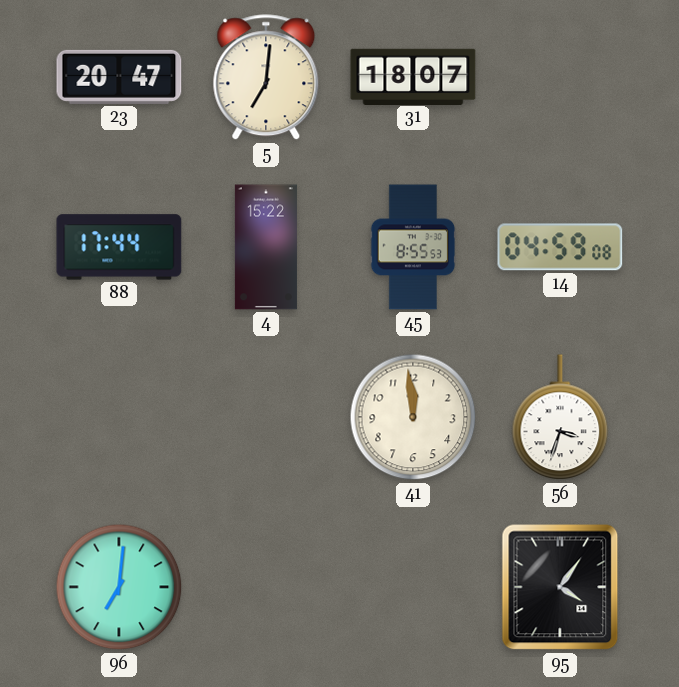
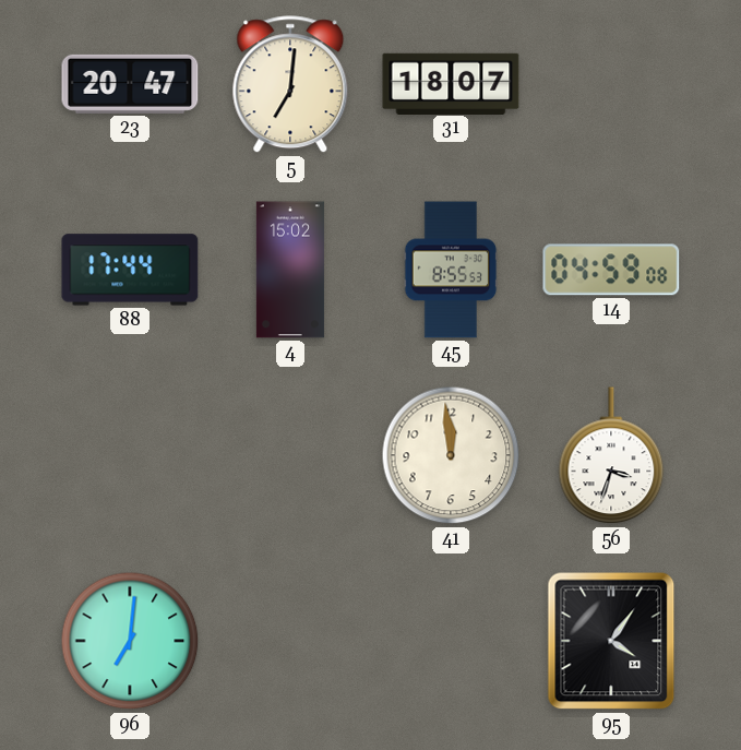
4: 15:22 -> 15:02
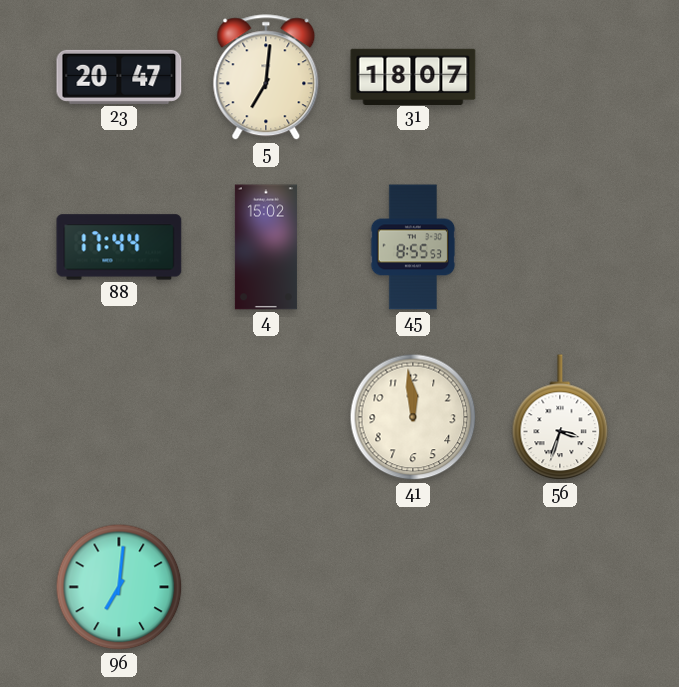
14: 04:59 -> none
95: 4:06 -> none
